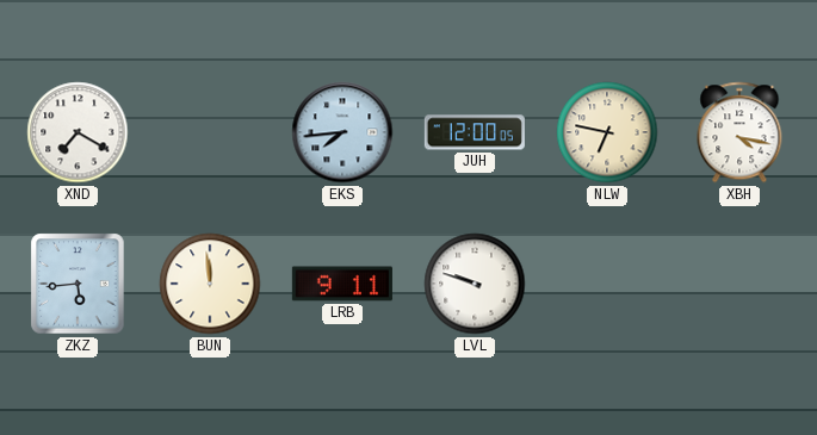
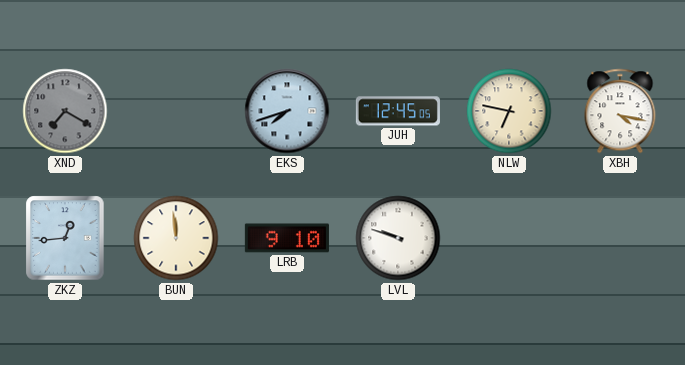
XND dial: white -> grey
EKS: 7:44 -> 7:42
JUH: 12:00 -> 12:45
ZKZ: 5:44 -> 12:44
LRB: 9:11 -> 9:10
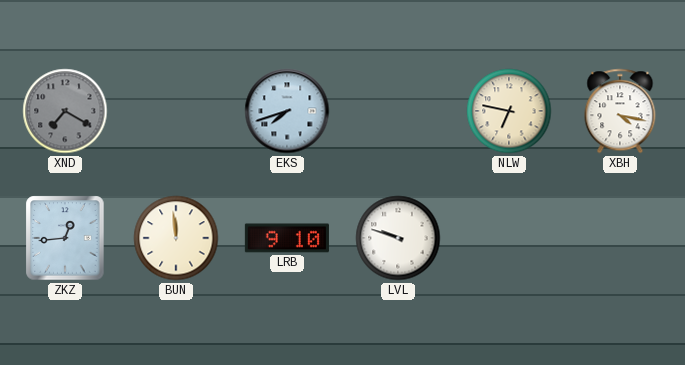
JUH: 12:45 -> none
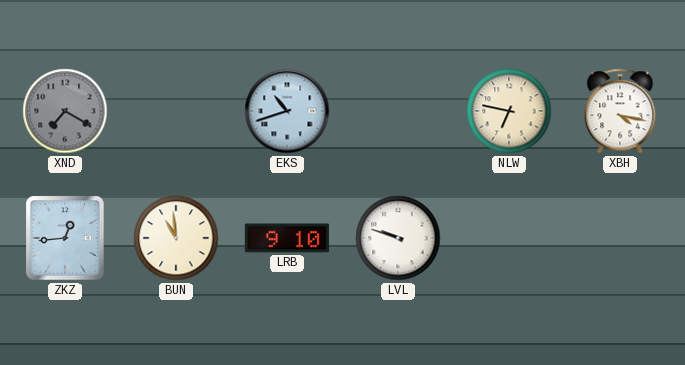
EKS: 7:42 -> 10:42
BUN: 11:59 -> 10:59
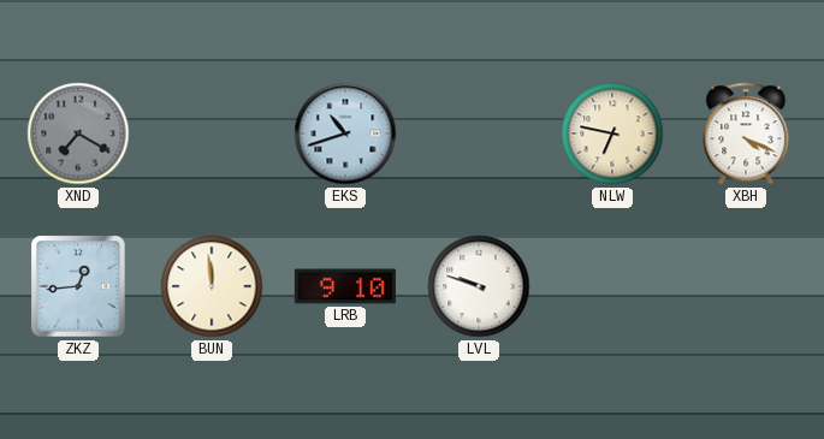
XBH: 4:17 -> 4:19
BUN: 10:59 -> 11:59
